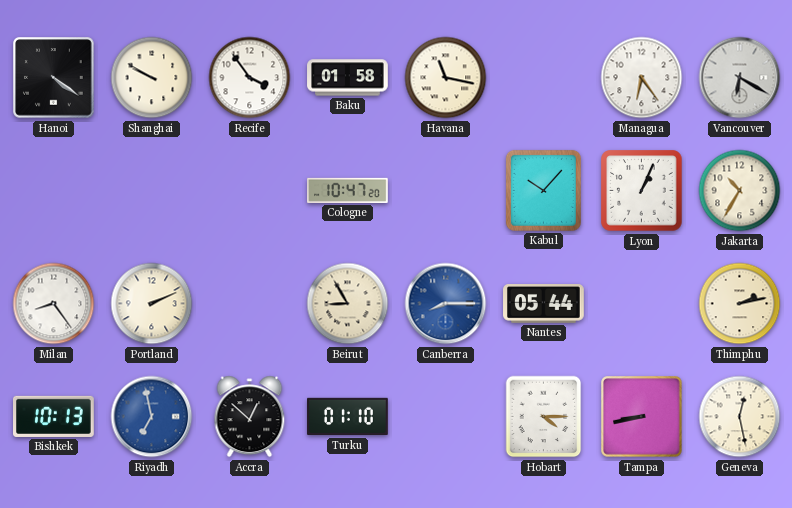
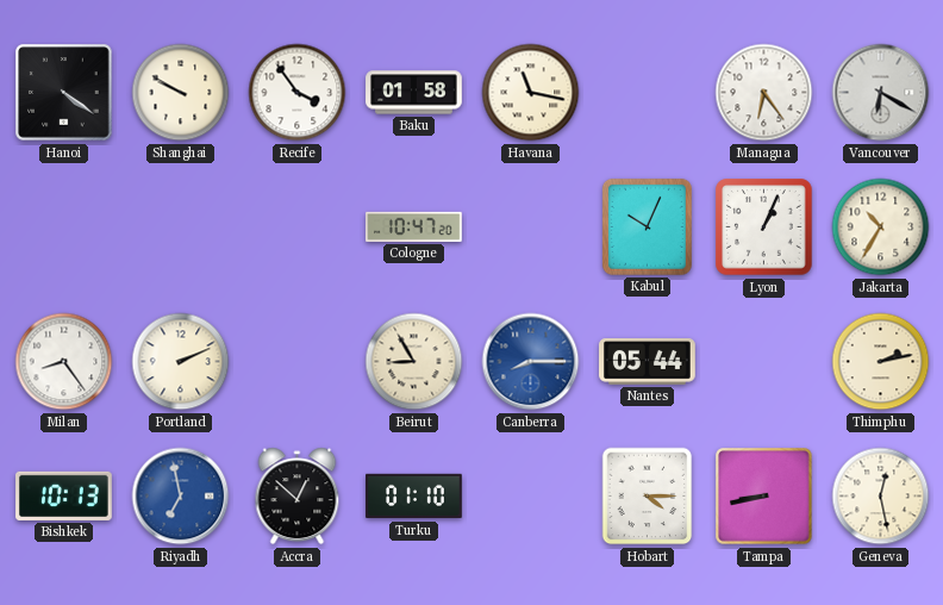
Kabul: 10:07 -> 10:04
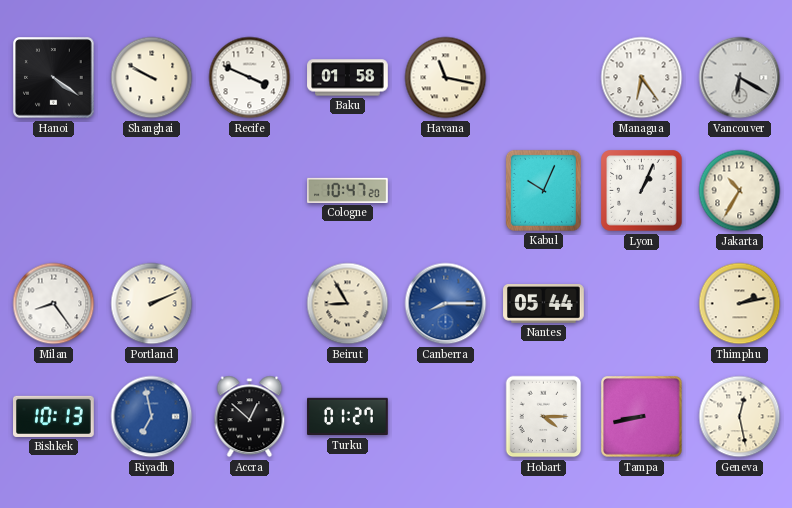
Recife: 3:54 -> 3:49
Turku: 01:10 -> 01:27
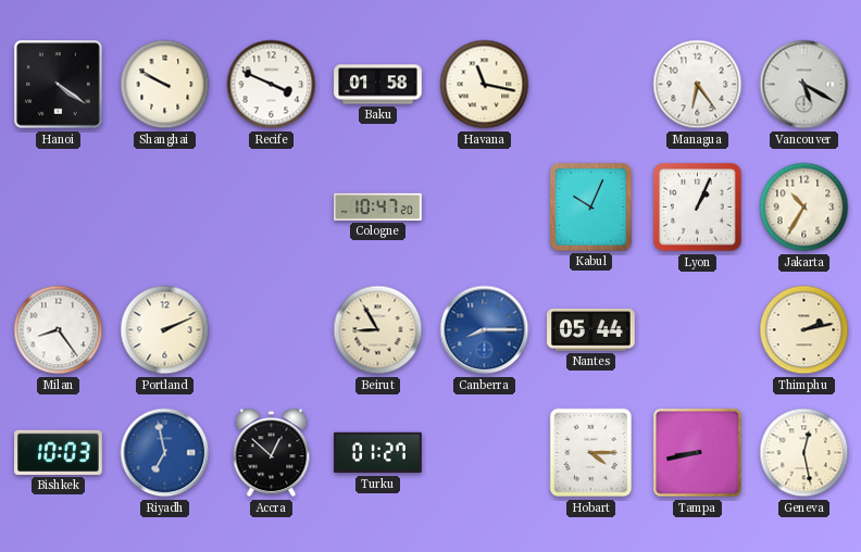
Vancouver: 6:20 -> 5:20
Bishkek: 10:13 -> 10:03
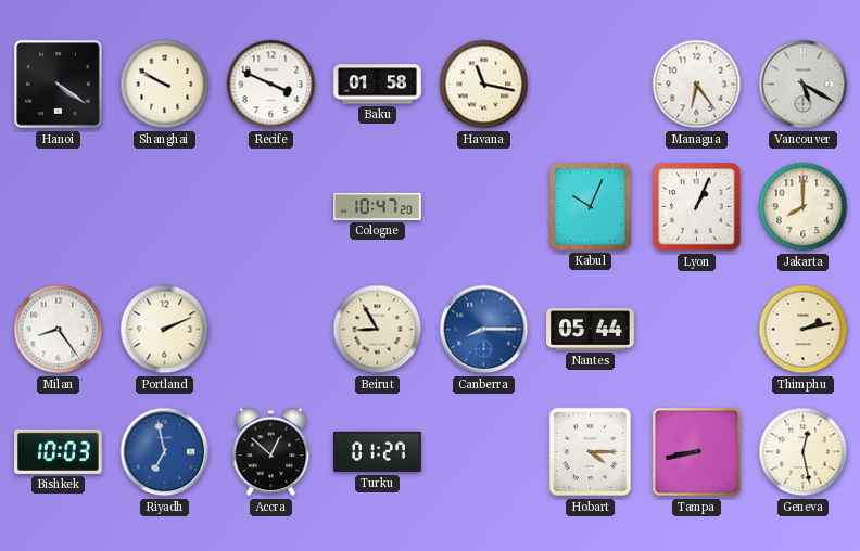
Jakarta: 10:35 -> 8:00
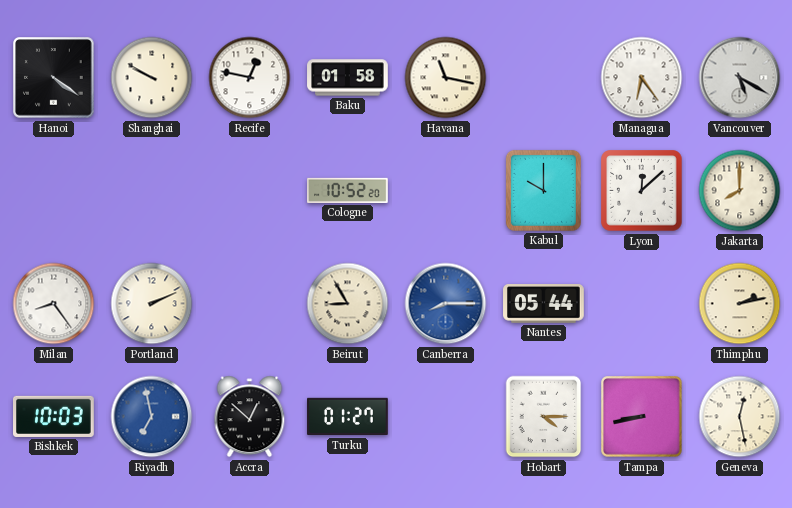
Recife: 3:49 -> 12:47
Cologne: 10:47 -> 10:52
Kabul: 10:04 -> 10:00
Lyon: 1:04 -> 12:08
